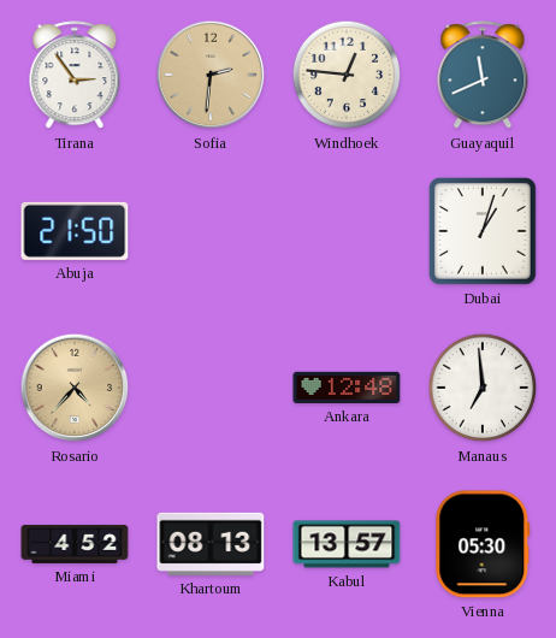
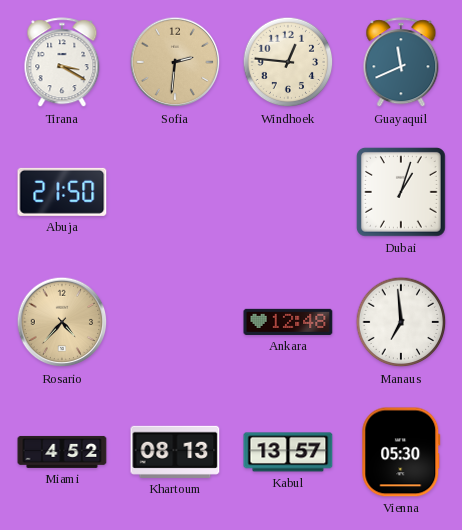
Tirana: 2:54 -> 3:20
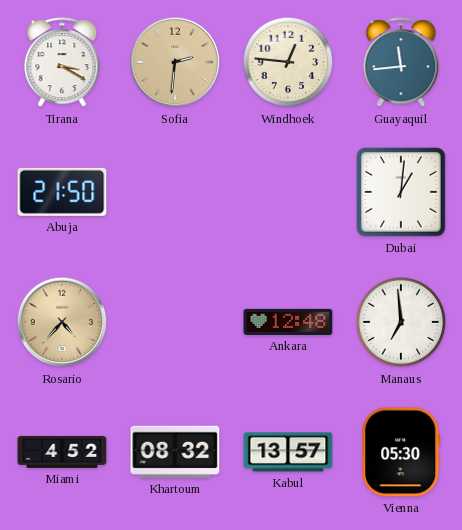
Guayaquil: 11:41 -> 11:44
Dubai: 1:03 -> 1:01
Khartoum: 08:13 -> 08:32
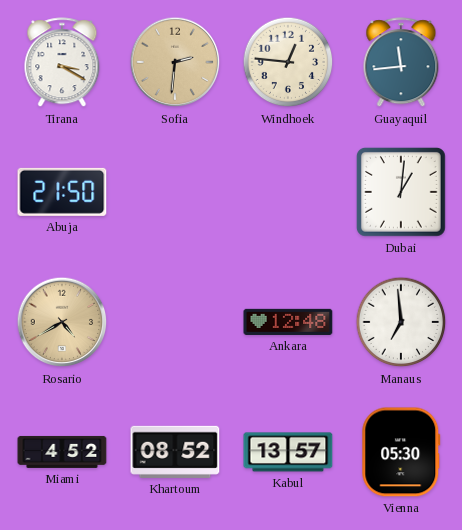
Rosario: 4:37 -> 4:40
Khartoum: 08:32 -> 08:52
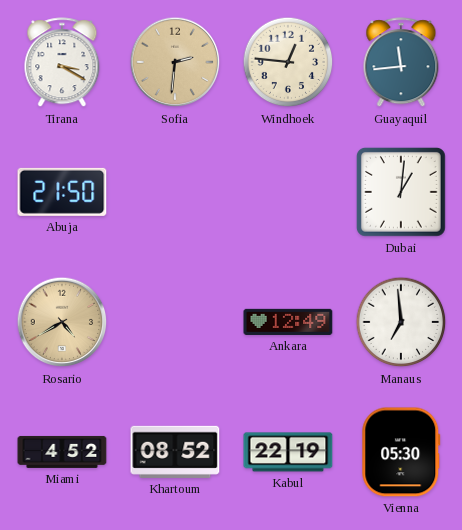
Ankara: 12:48 -> 12:49
Kabul: 13:57 -> 22:19
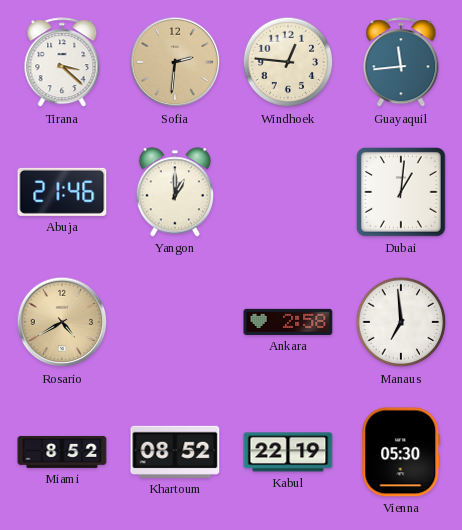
Tirana: 3:20 -> 3:22
Abuja: 21:50 -> 21:46
Yangon: none -> 1:00
Ankara: 12:49 -> 2:58
Miami: 4:52 -> 8:52
